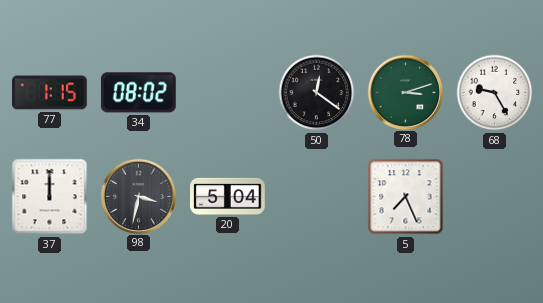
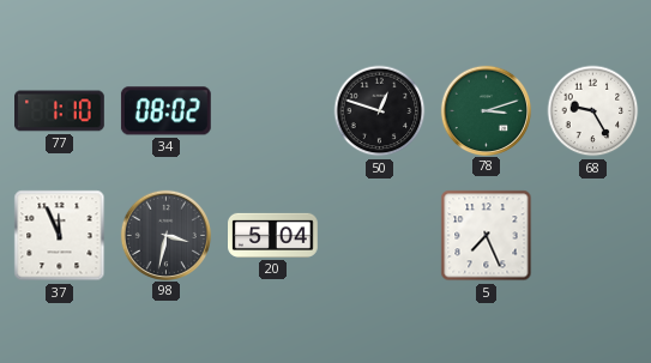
77: 1:15 -> 1:10
50: 12:21 -> 12:48
37: 12:00 -> 11:56
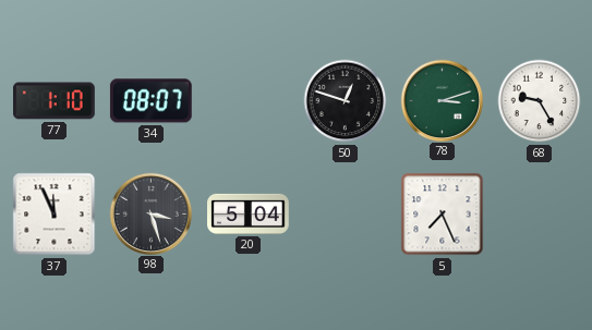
34: 08:02 -> 08:07
98: 3:32 -> 3:27
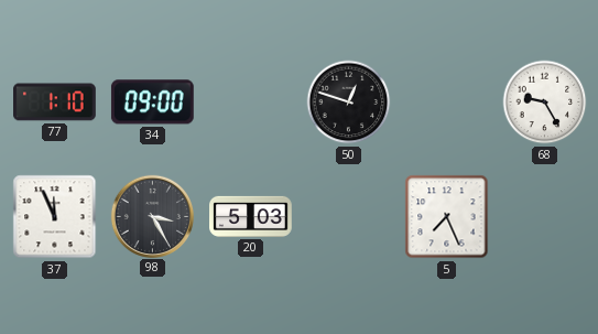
34: 08:07 -> 09:00
78: 3:12 -> none
98: 3:27 -> 3:25
20: 5:04 -> 5:03
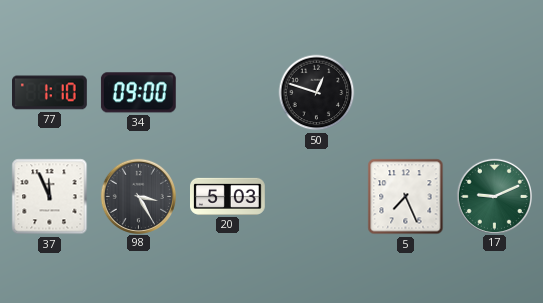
68: 9:25 -> none
17: none -> 9:11
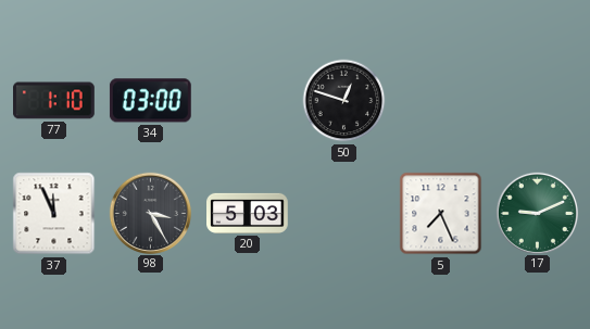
34: 09:00 -> 03:00
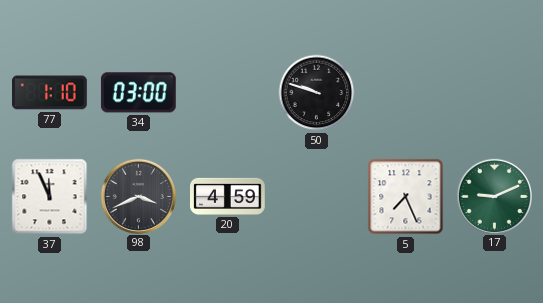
50: 12:48 -> 9:48
98: 3:25 -> 3:41
20: 5:03 -> 4:59
